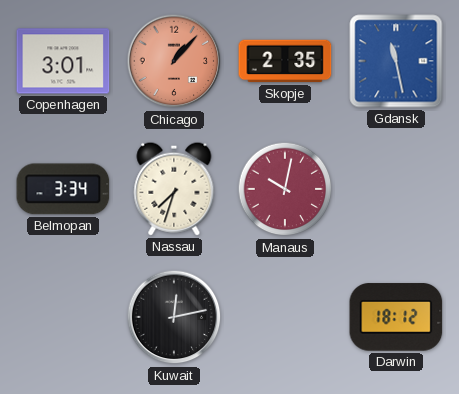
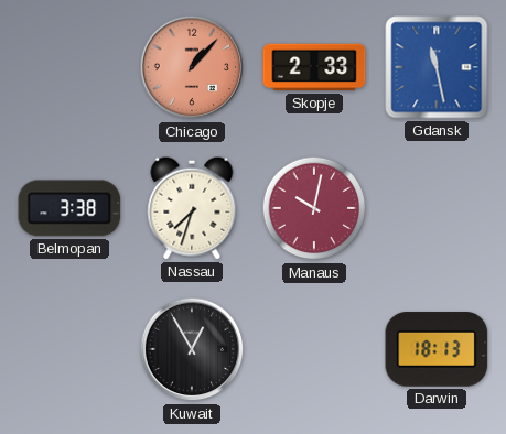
Copenhagen: 3:01 -> none
Skopje: 2:35 -> 2:33
Belmopan: 3:34 -> 3:38
Kuwait: 12:13 -> 12:55
Darwin: 18:12 -> 18:13
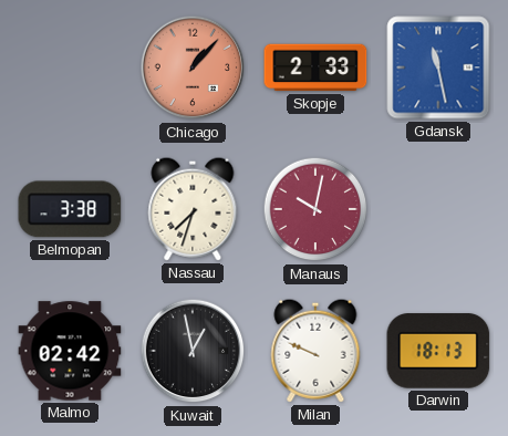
Malmo: none -> 02:42
Kuwait: 12:55 -> 12:58
Milan: none -> 9:49
